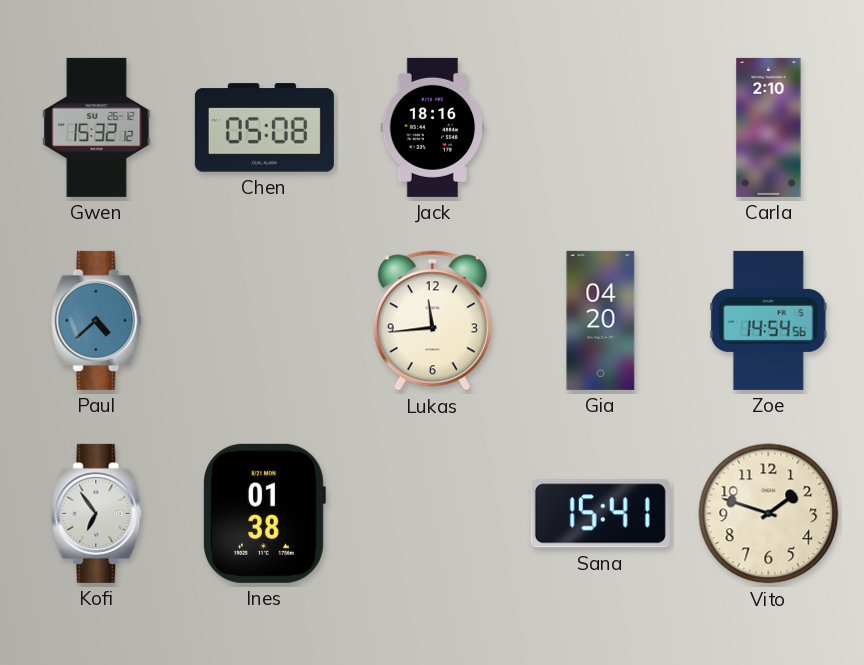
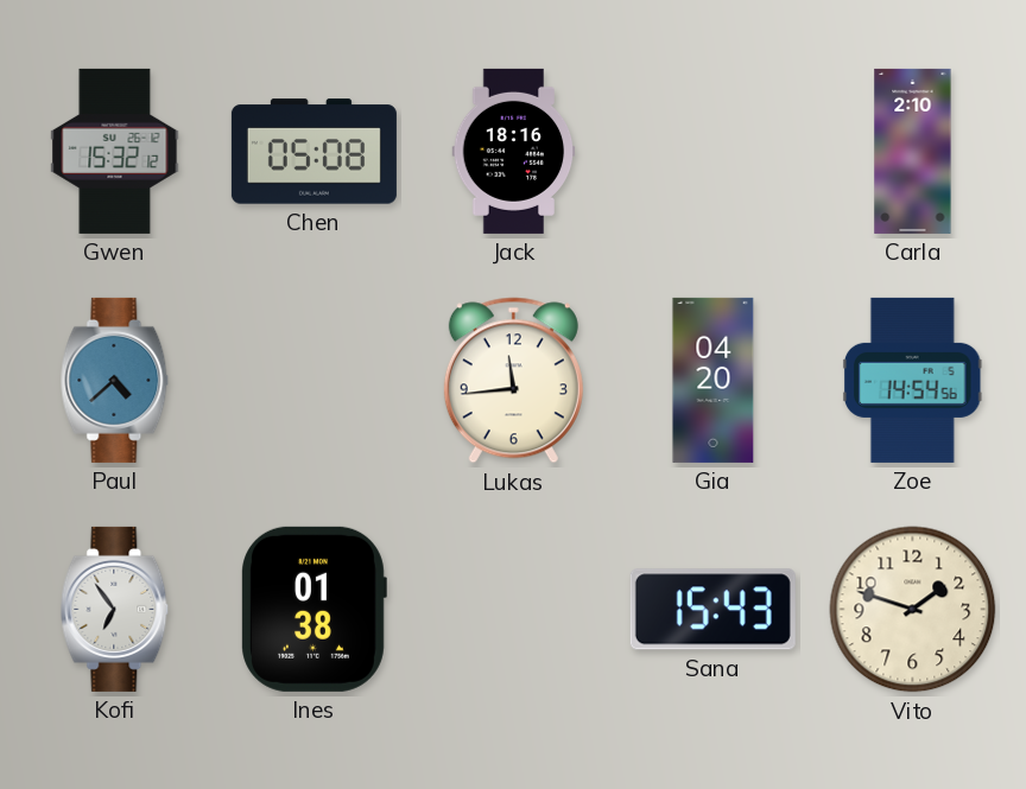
Sana: 15:41 -> 15:43
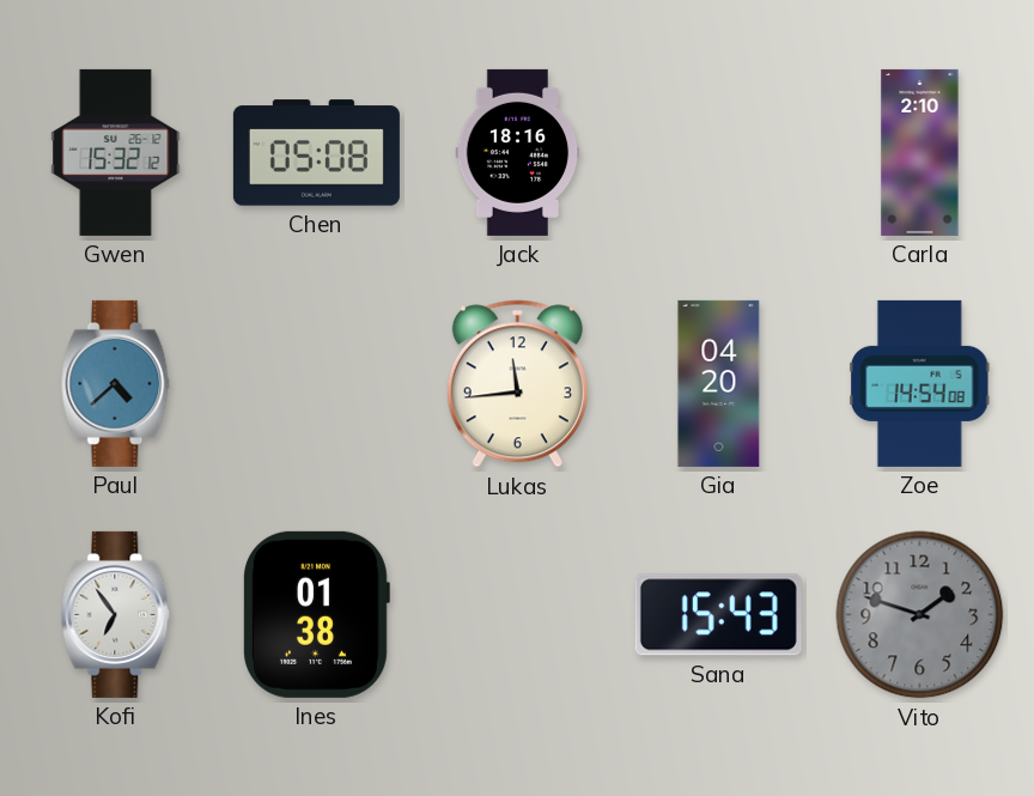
Zoe: 14:54:56 -> 14:54:08
Vito dial: cream -> grey
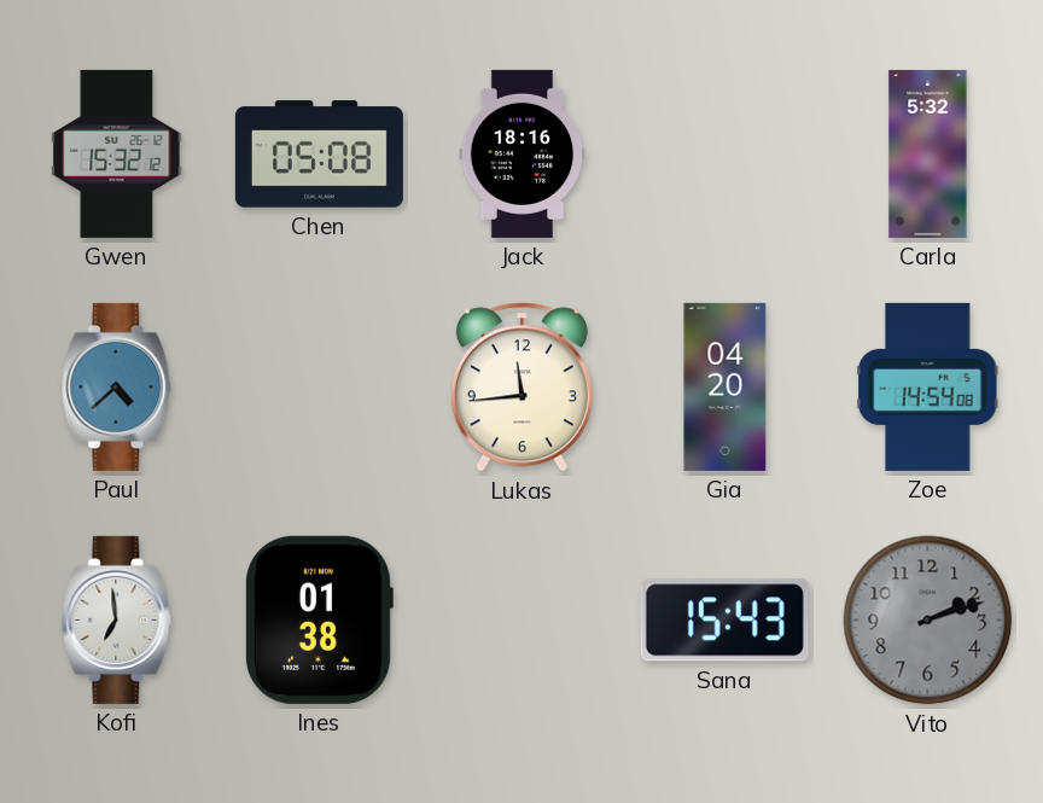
Carla: 2:10 -> 5:32
Kofi: 6:54 -> 6:59
Vito: 1:48 -> 2:12
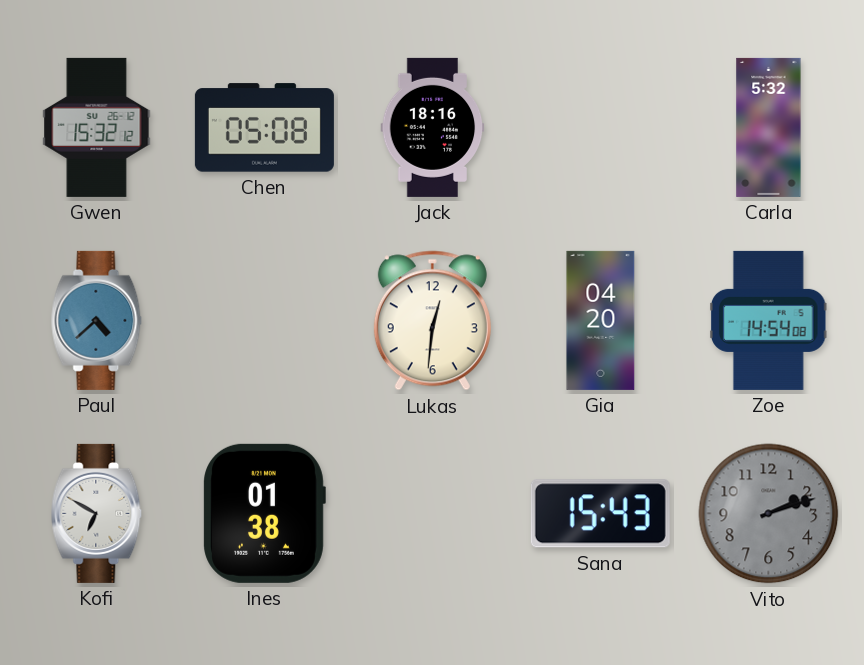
Lukas: 11:44 -> 12:31
Kofi: 6:59 -> 6:50
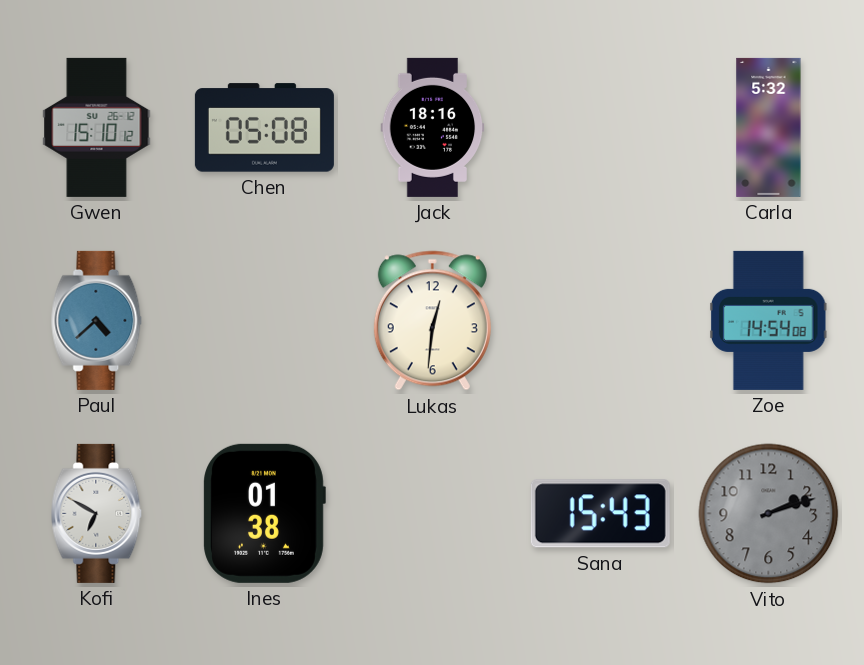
Gwen: 15:32 -> 15:10
Gia: 04:20 -> none
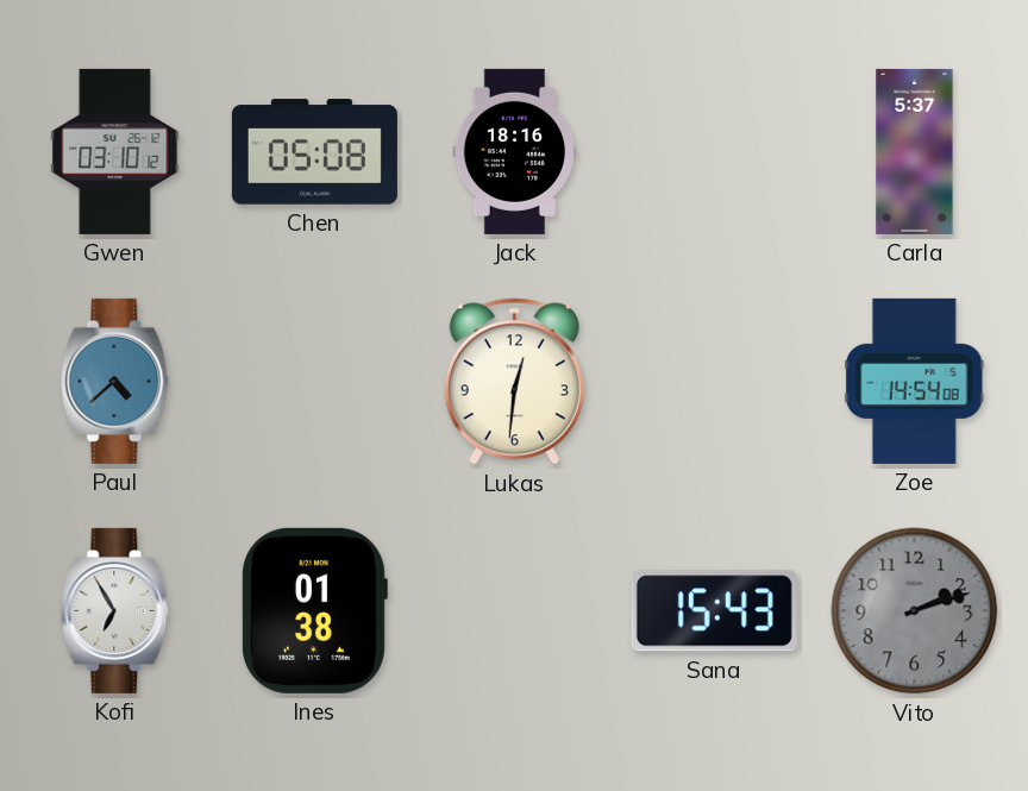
Gwen: 15:10 -> 03:10
Carla: 5:32 -> 5:37
Kofi: 6:50 -> 6:55
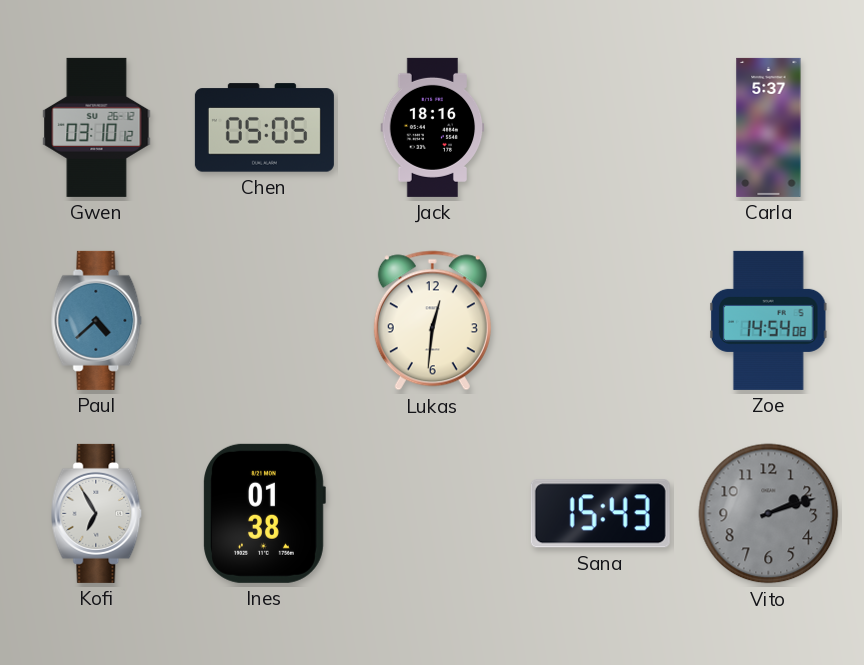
Chen: 05:08 -> 05:05
